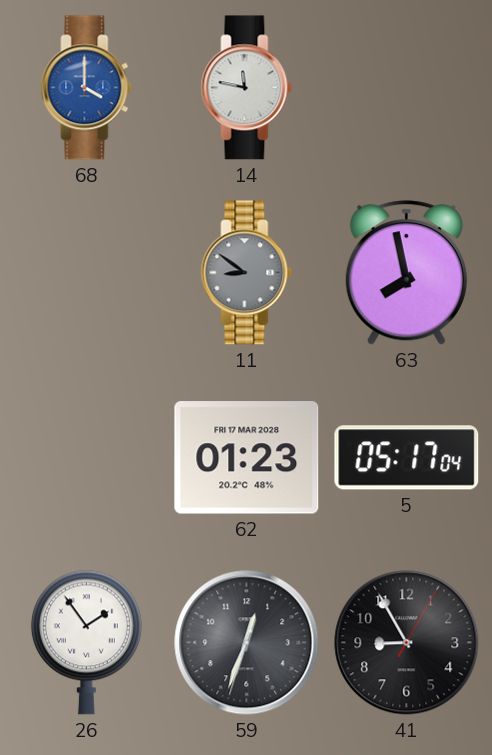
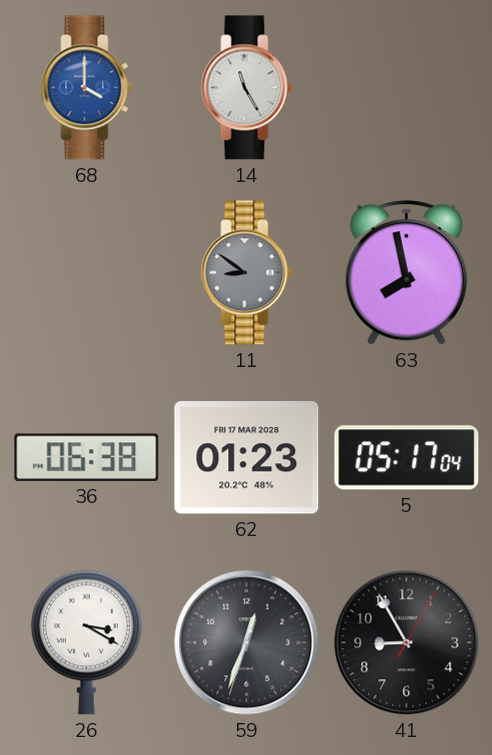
14: 11:47 -> 11:25
36: none -> 06:38
26: 1:54 -> 3:20
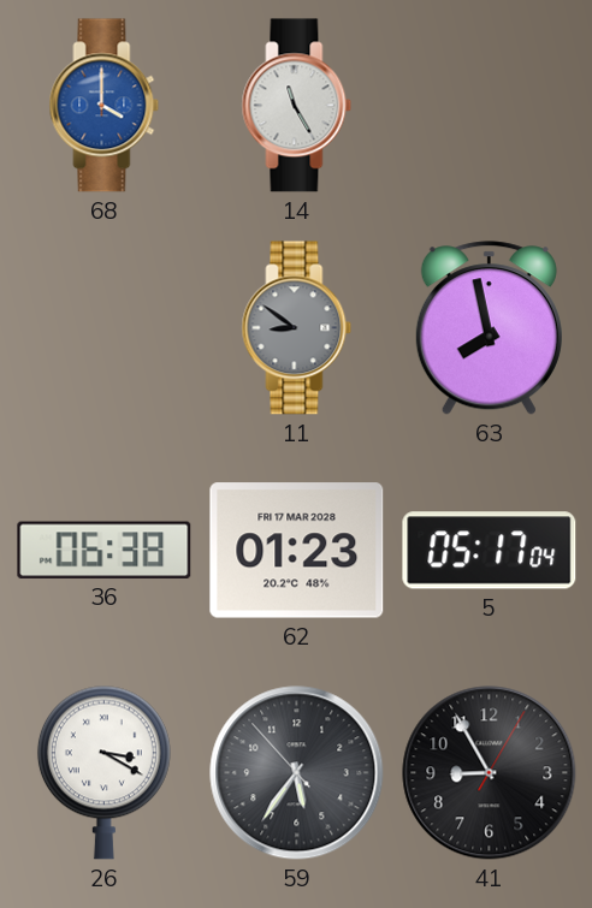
59: 12:33 -> 5:35
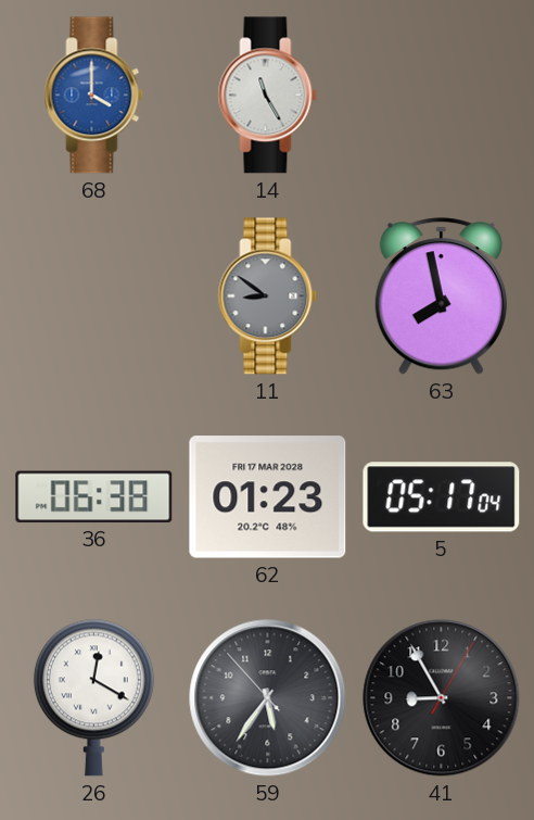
26: 3:20 -> 12:20
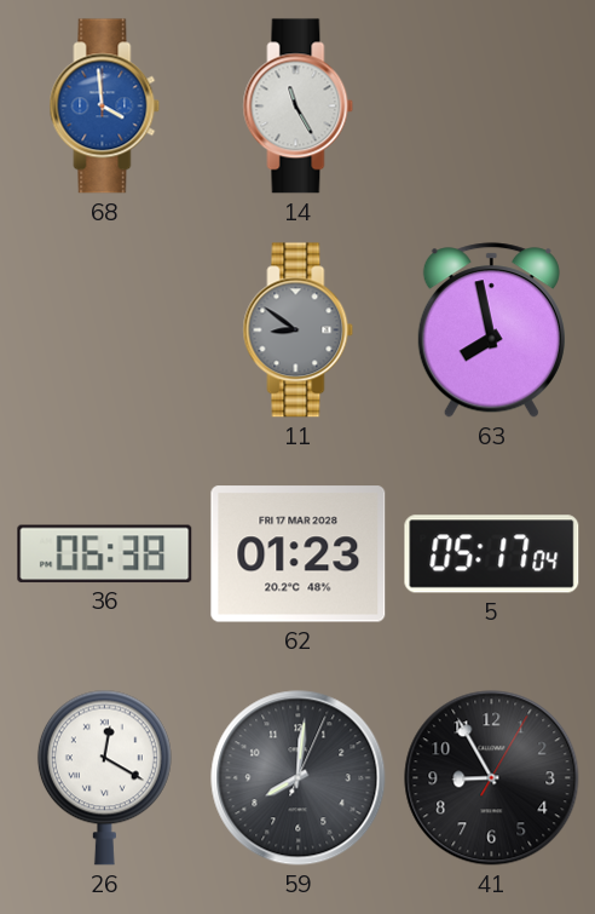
68: 4:00 -> 3:59
59: 5:35 -> 8:01
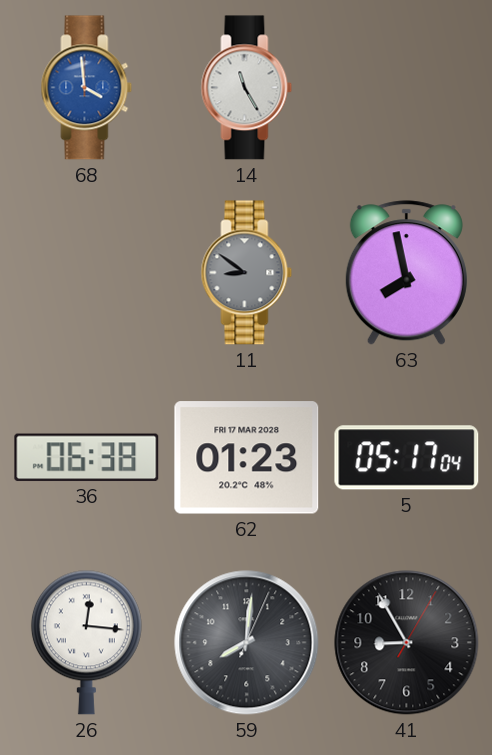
26: 12:20 -> 12:16
